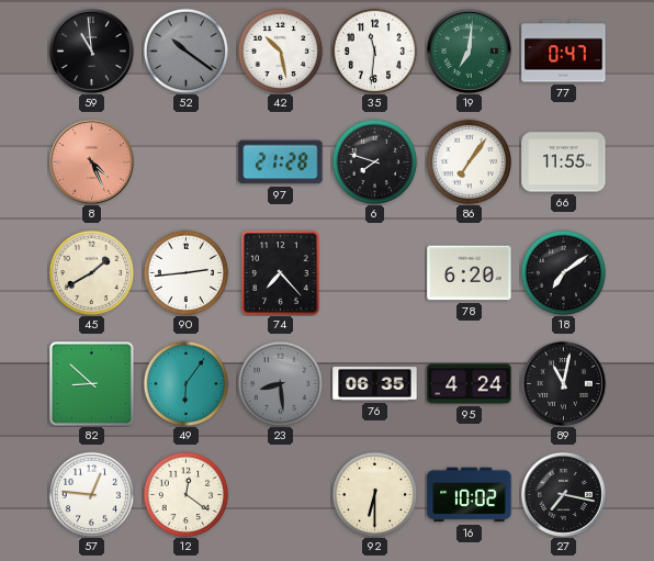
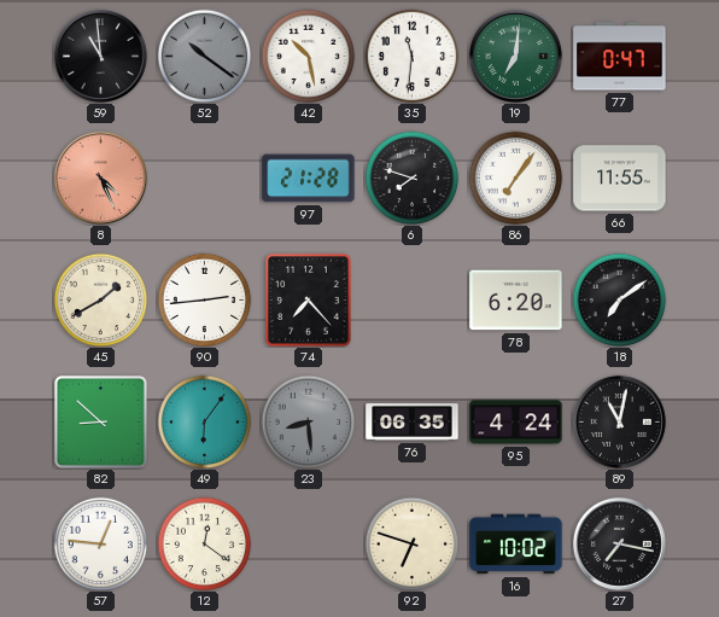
92: 6:30 -> 6:48
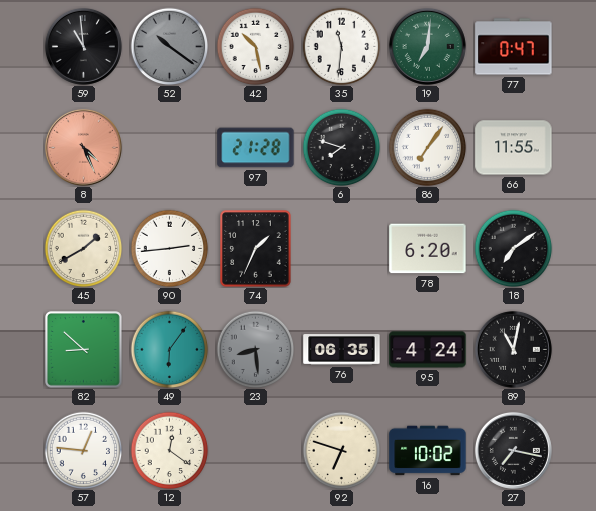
74: 7:23 -> 1:34
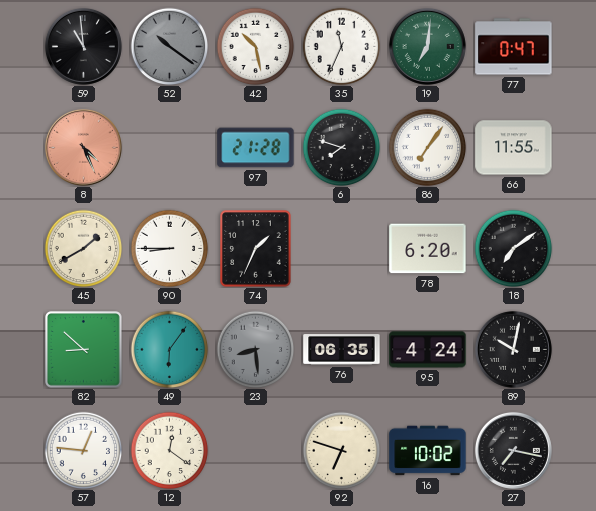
35: 11:31 -> 11:34
90: 2:44 -> 8:45
89: 11:02 -> 10:02
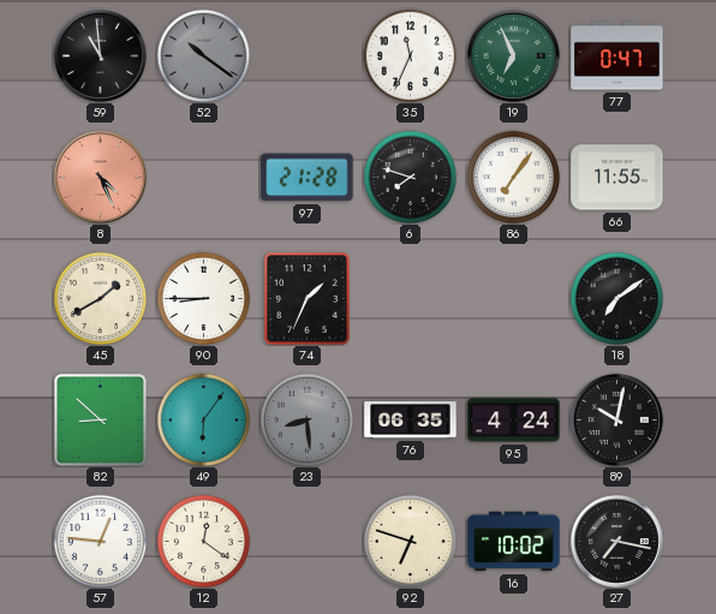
42: 10:28 -> none
19: 7:01 -> 6:56
78: 6:20 -> none
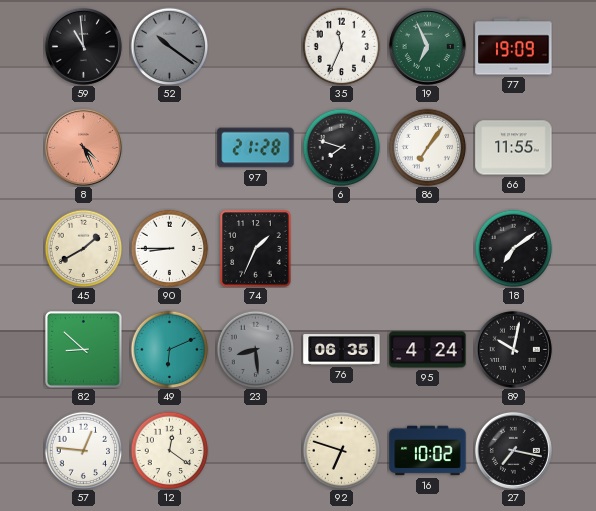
77: 0:47 -> 19:09
49: 6:06 -> 6:11
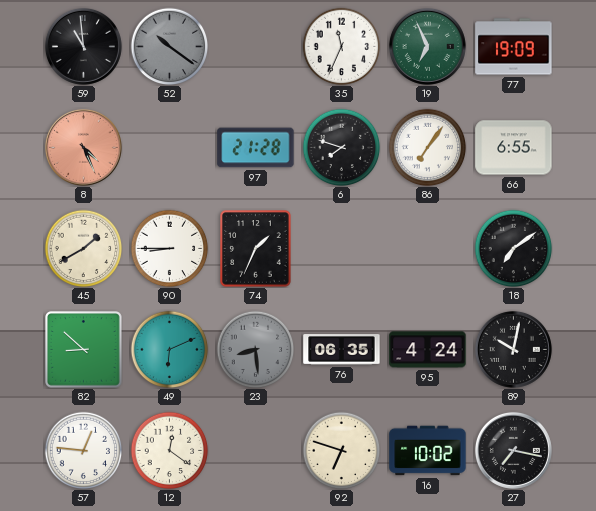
66: 11:55 -> 6:55
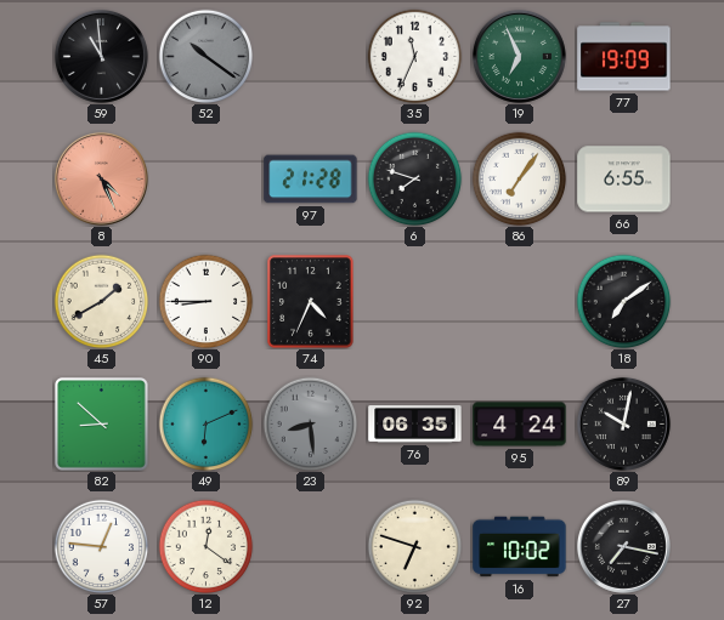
74: 1:34 -> 4:34
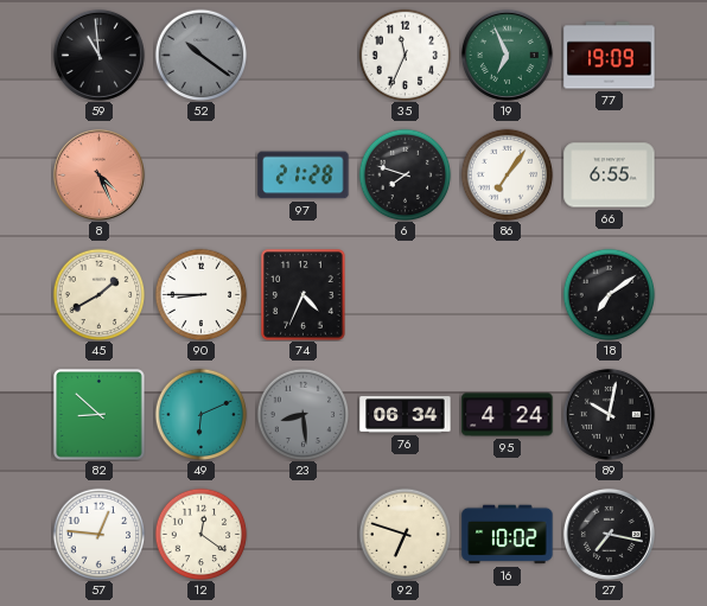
76: 06:35 -> 06:34
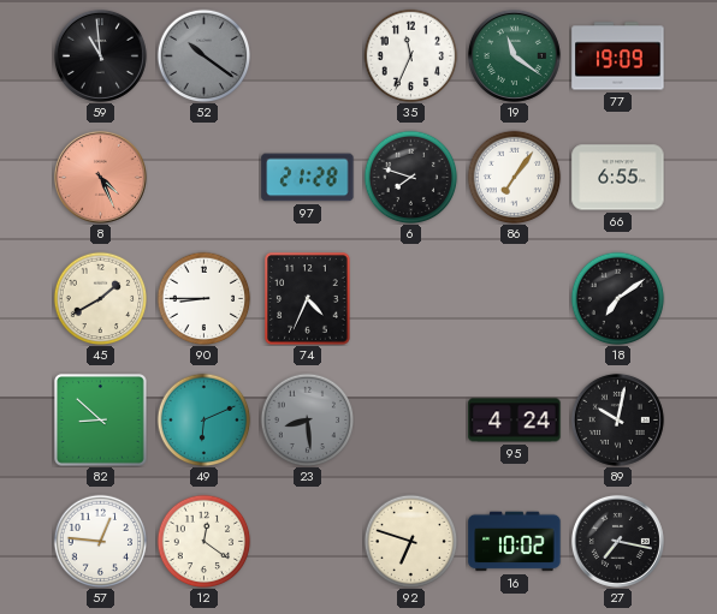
19: 6:56 -> 11:21
76: 06:34 -> none
